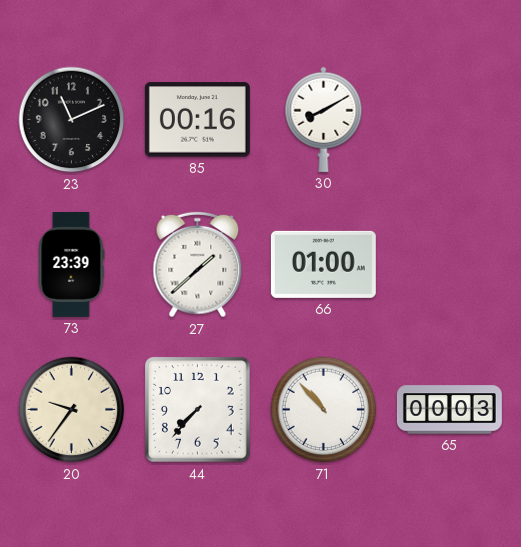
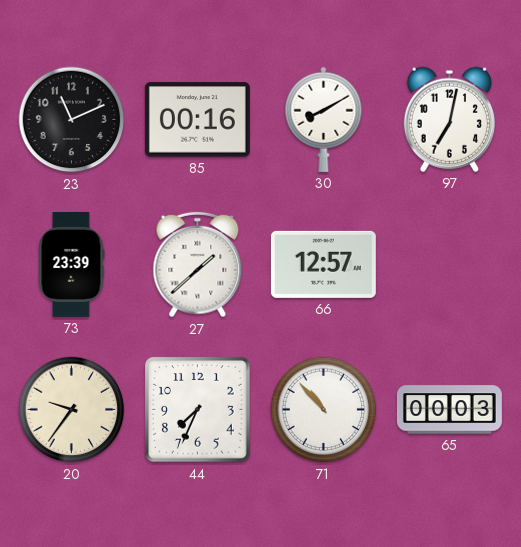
97: none -> 7:02
66: 01:00 -> 12:57
44: 7:37 -> 7:34
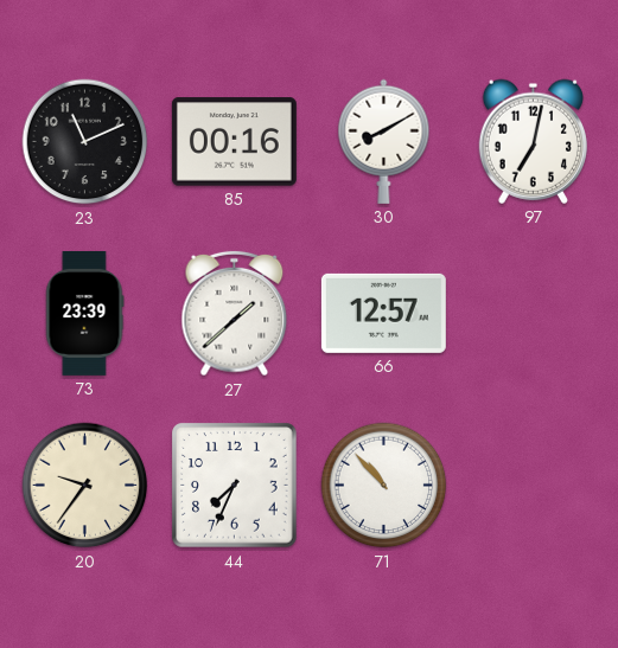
65: 00:03 -> none
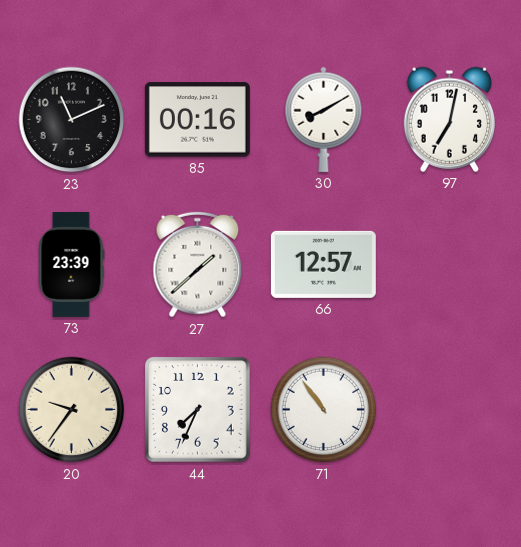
71: 10:53 -> 10:54
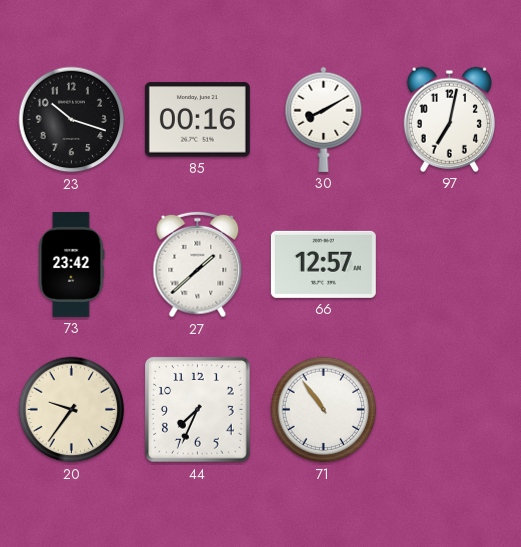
23: 11:11 -> 10:18
73: 23:39 -> 23:42
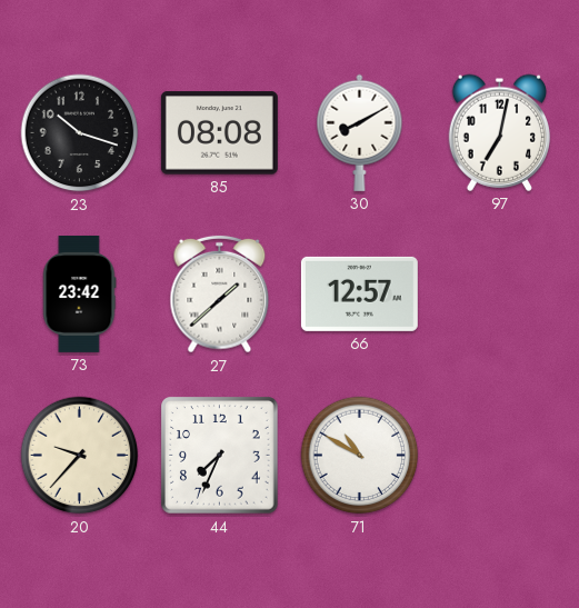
85: 00:16 -> 08:08
20: 9:36 -> 9:37
71: 10:54 -> 10:50
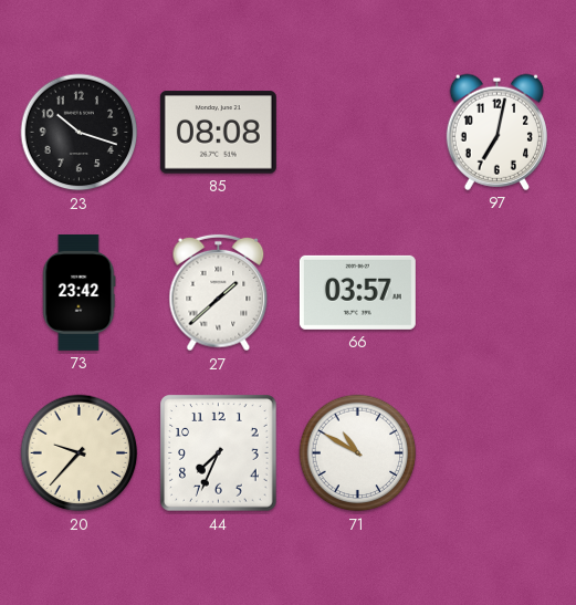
30: 8:10 -> none
66: 12:57 -> 03:57
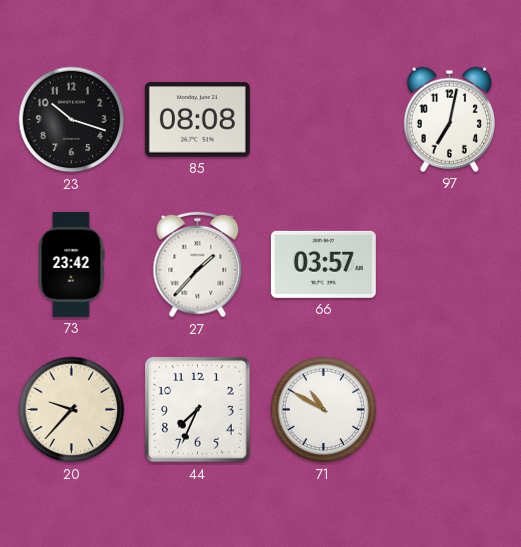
27: 1:38 -> 1:37
